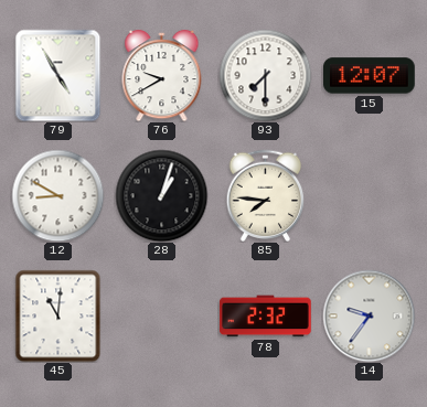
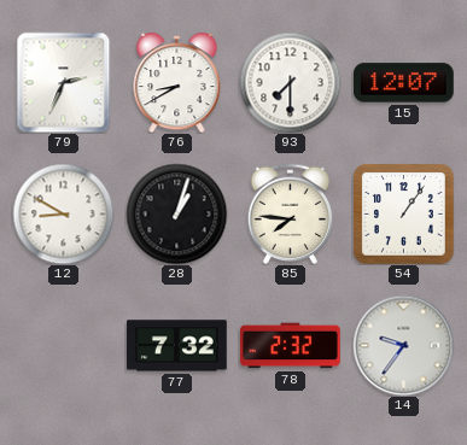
79: 4:55 -> 2:34
76: 9:40 -> 8:40
54: none -> 1:06
45: 11:01 -> none
77: none -> 7:32
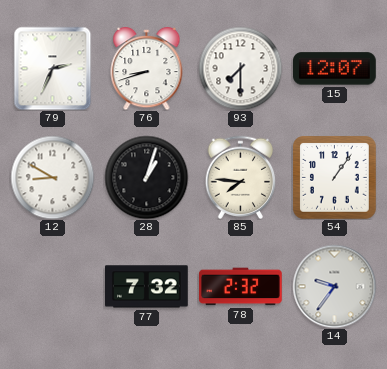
76: 8:40 -> 8:42
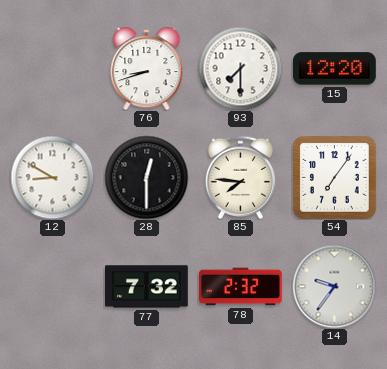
79: 2:34 -> none
15: 12:07 -> 12:20
28: 1:03 -> 12:30
54: 1:06 -> 7:06
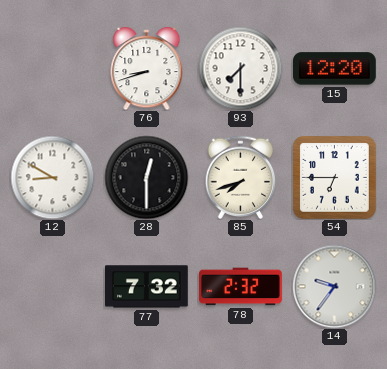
85: 7:46 -> 7:42
54: 7:06 -> 6:45
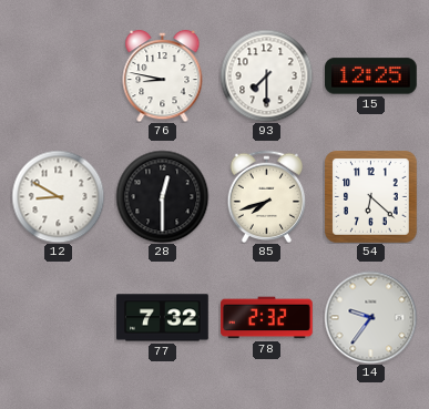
76: 8:42 -> 8:47
15: 12:20 -> 12:25
54: 6:45 -> 6:22
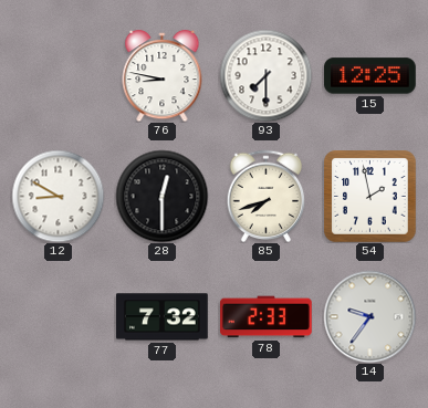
54: 6:22 -> 1:58
78: 2:32 -> 2:33
